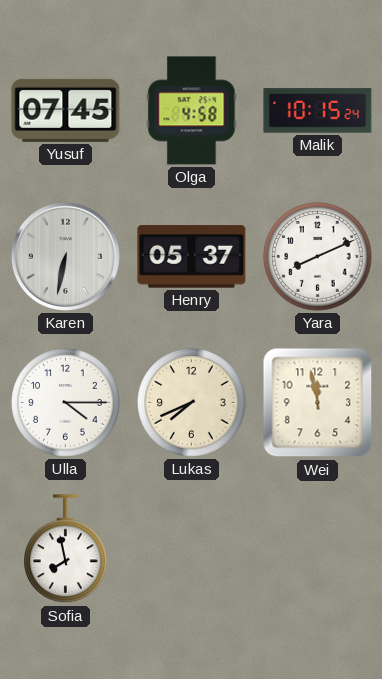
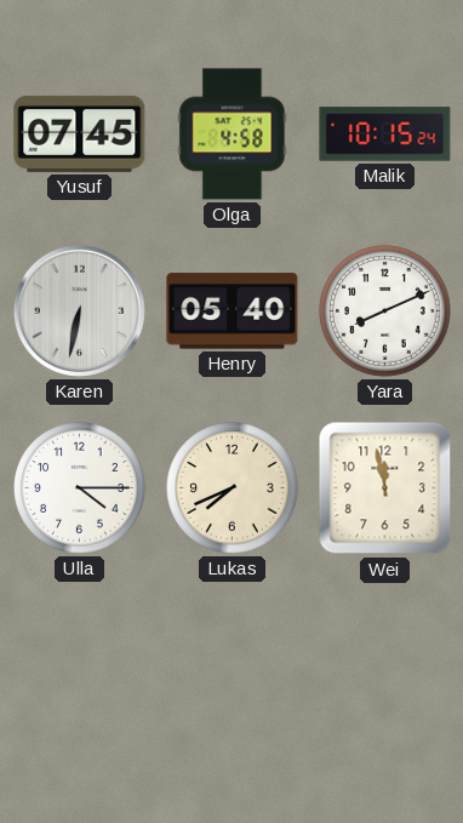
Henry: 05:37 -> 05:40
Sofia: 7:58 -> none
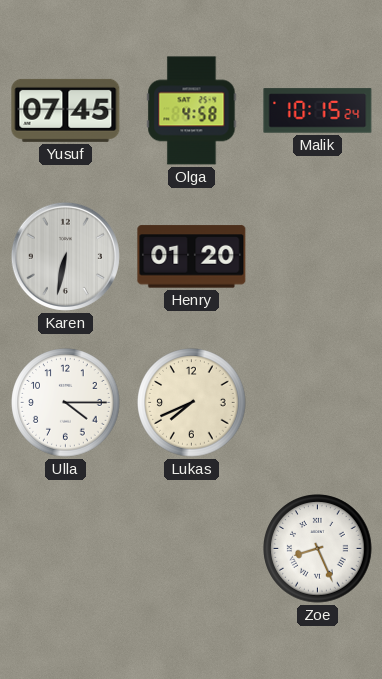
Henry: 05:40 -> 01:20
Yara: 8:11 -> none
Wei: 11:58 -> none
Zoe: none -> 8:26
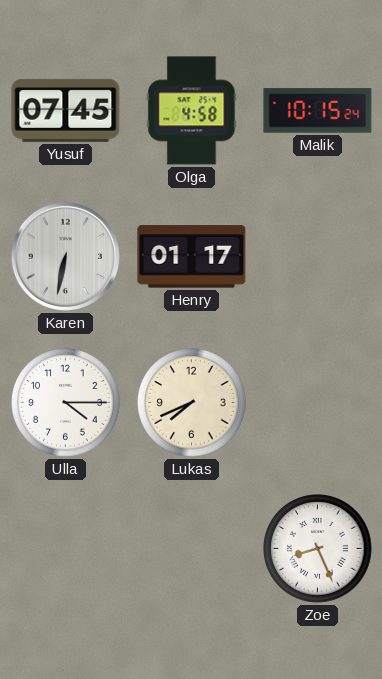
Henry: 01:20 -> 01:17
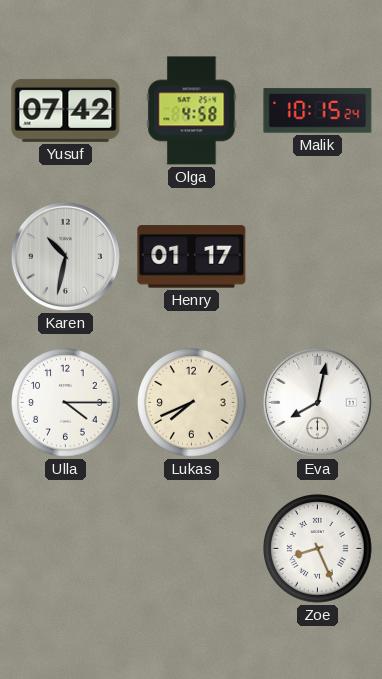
Yusuf: 07:45 -> 07:42
Karen: 6:32 -> 10:32
Eva: none -> 8:02
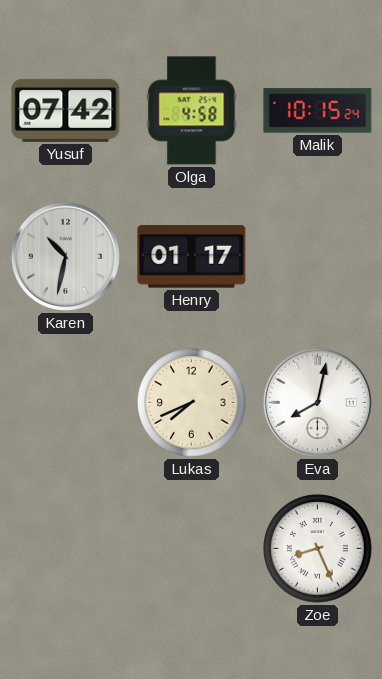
Ulla: 4:15 -> none
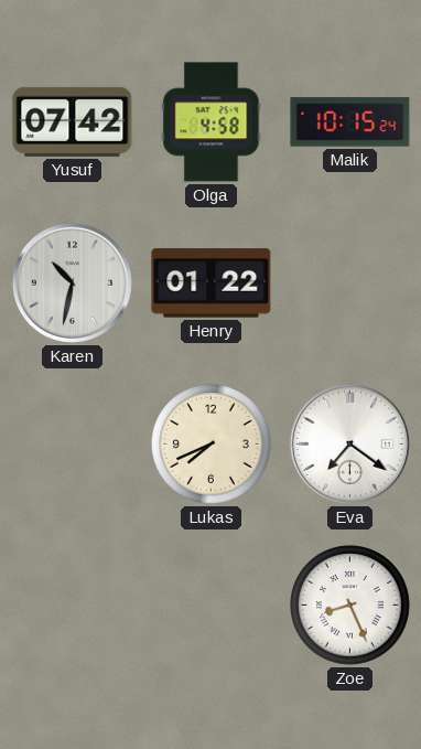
Henry: 01:17 -> 01:22
Eva: 8:02 -> 7:21
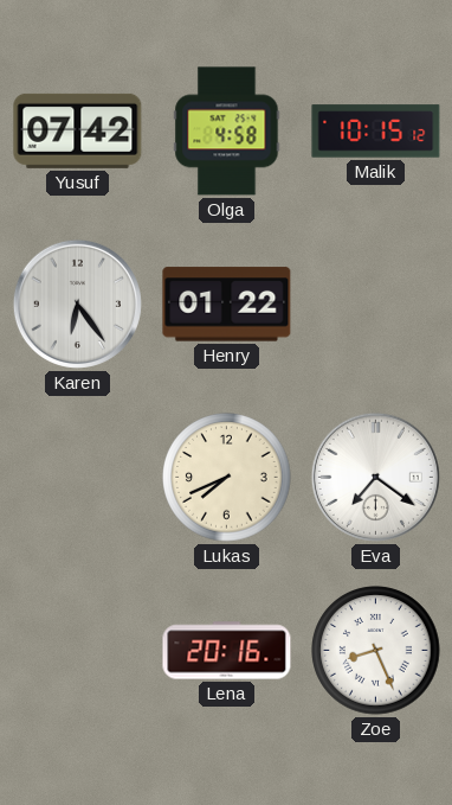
Malik: 10:15:24 -> 10:15:12
Karen: 10:32 -> 6:24
Lena: none -> 20:16
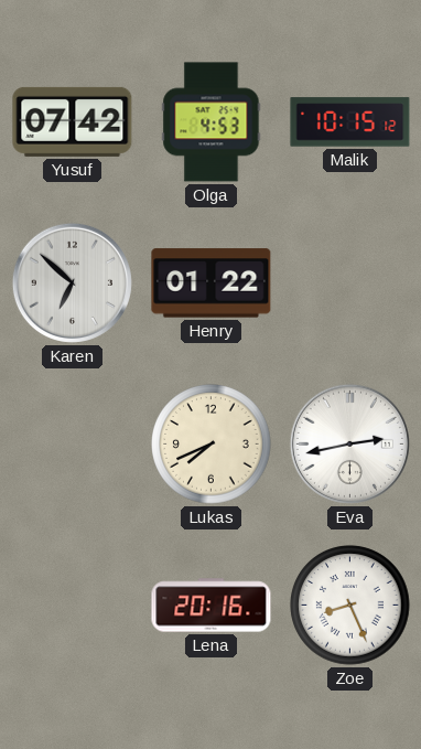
Olga: 4:58 -> 4:53
Karen: 6:24 -> 6:52
Eva: 7:21 -> 2:43
